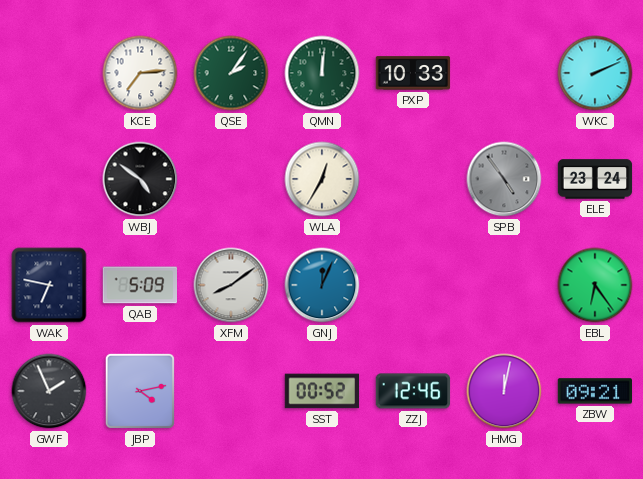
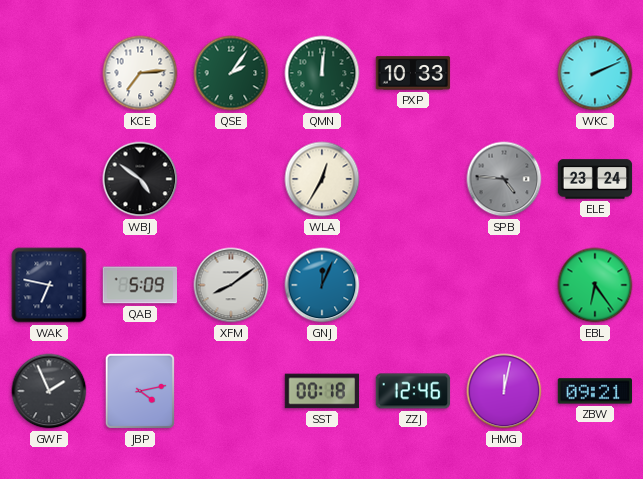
SPB: 4:54 -> 4:46
SST: 00:52 -> 00:18
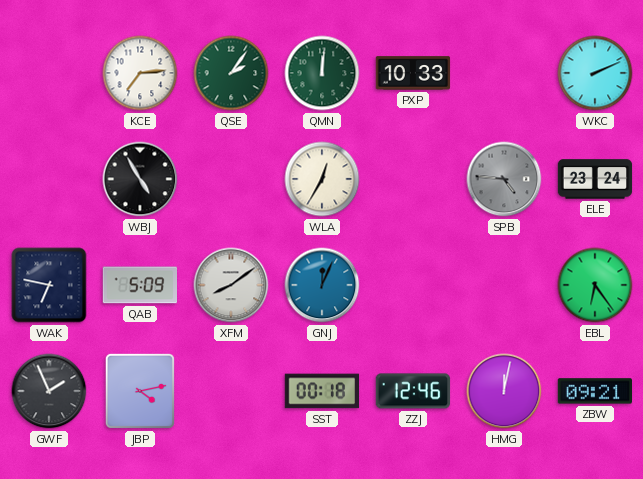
WBJ: 4:51 -> 4:55
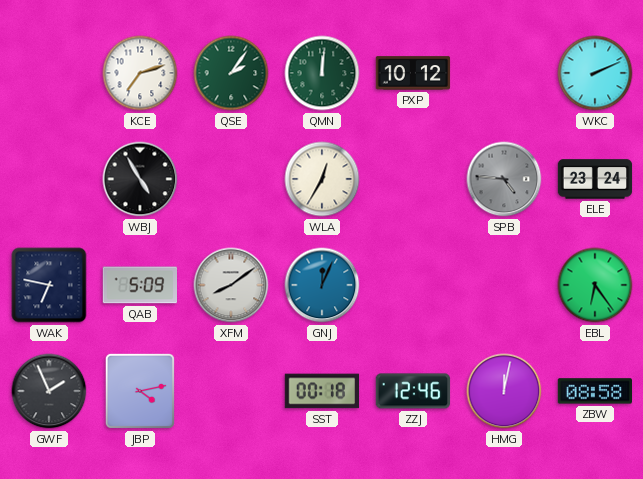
KCE: 7:14 -> 7:12
PXP: 10:33 -> 10:12
ZBW: 09:21 -> 08:58
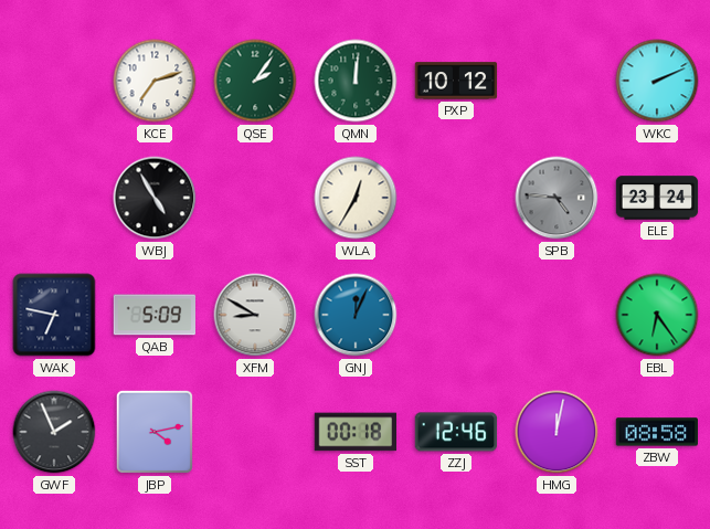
XFM: 8:09 -> 8:50
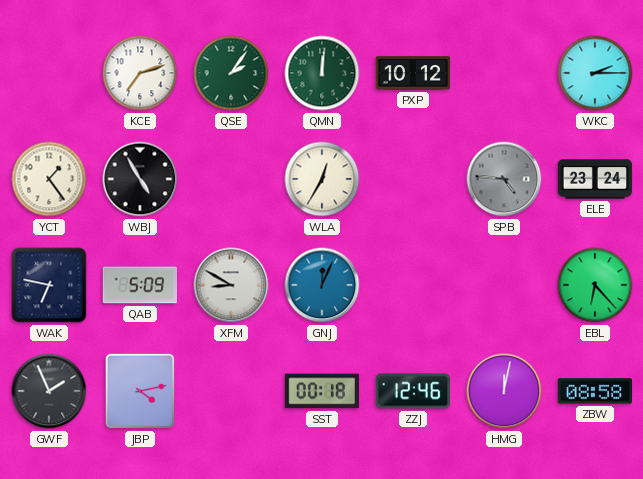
WKC: 2:11 -> 2:15
YCT: none -> 1:24
EBL: 6:24 -> 6:23
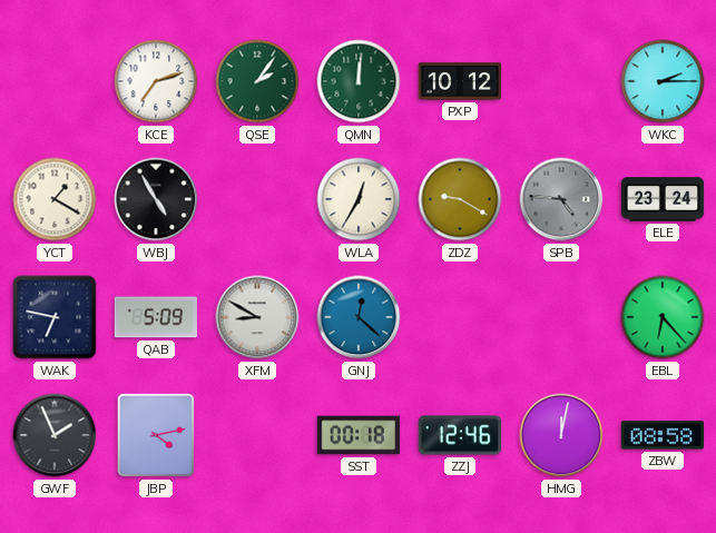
YCT: 1:24 -> 1:20
ZDZ: none -> 9:20
GNJ: 12:04 -> 12:22
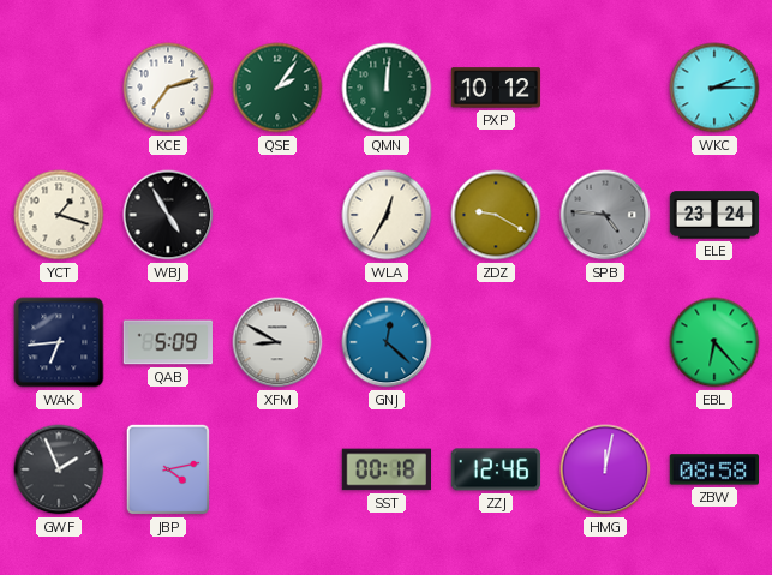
YCT: 1:20 -> 1:18
WAK: 6:47 -> 6:44
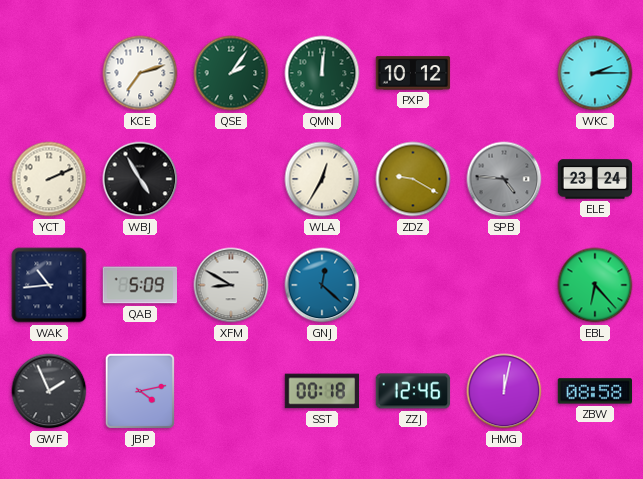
YCT: 1:18 -> 2:11
WAK: 6:44 -> 10:44
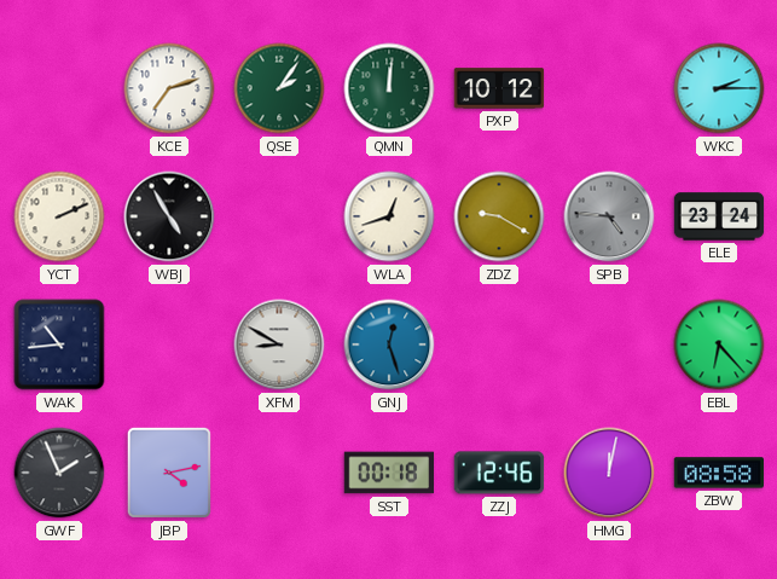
WLA: 12:35 -> 12:42
QAB: 5:09 -> none
GNJ: 12:22 -> 12:27
